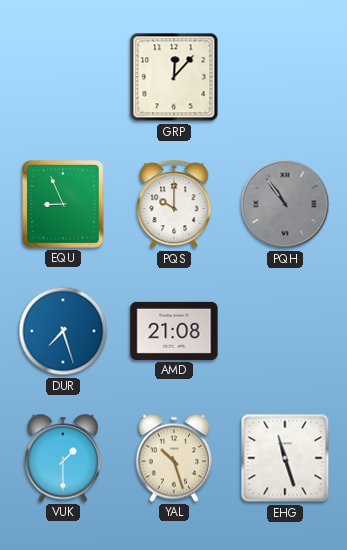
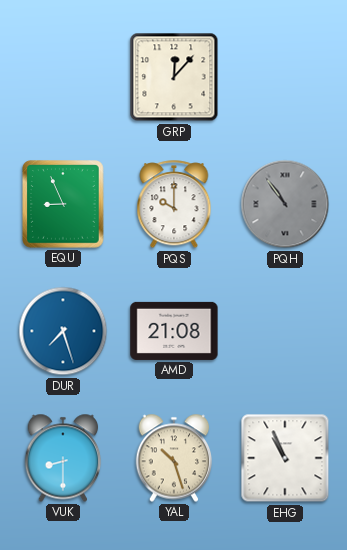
VUK: 1:30 -> 8:30
EHG: 11:27 -> 10:56
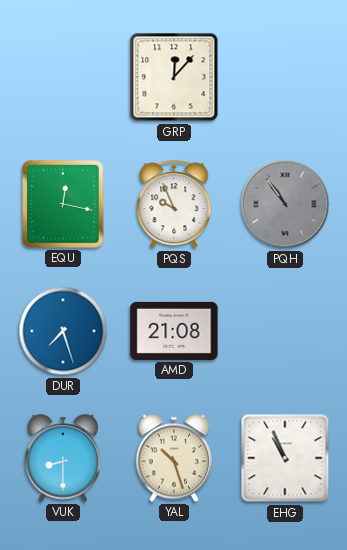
EQU: 8:56 -> 12:17
PQS: 10:00 -> 9:56
